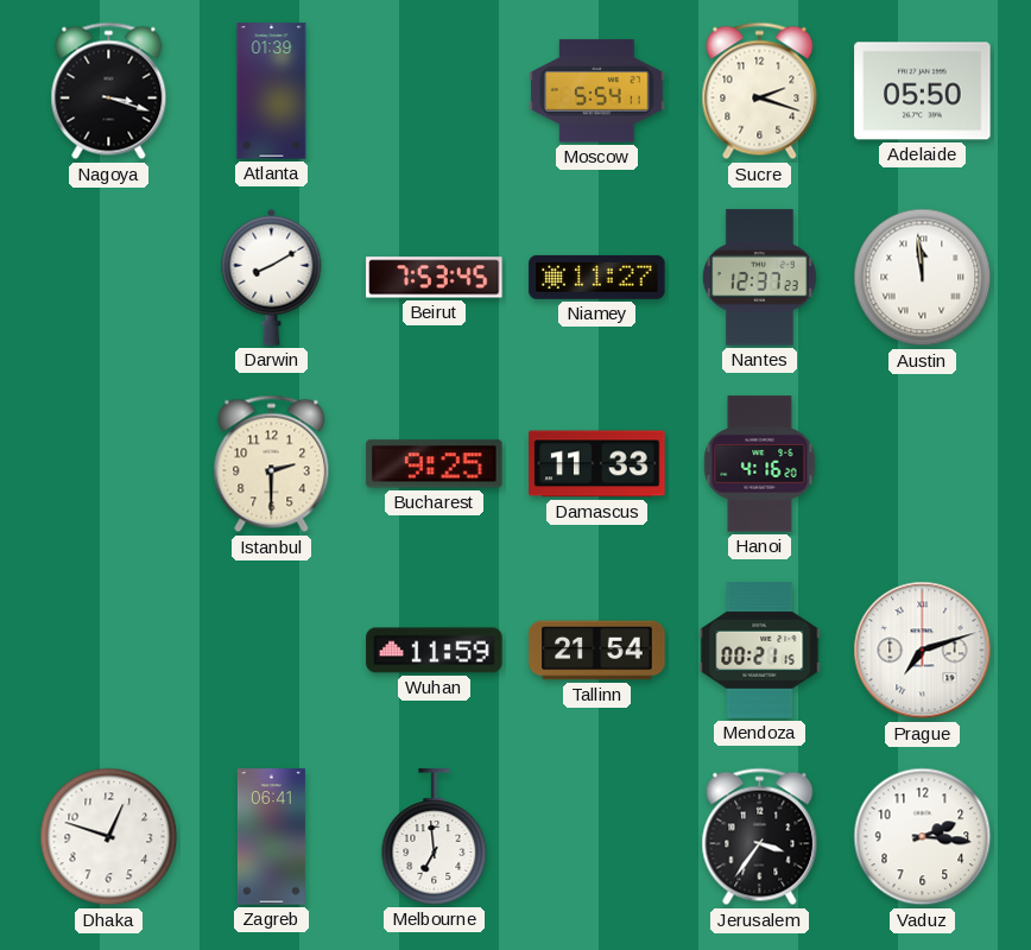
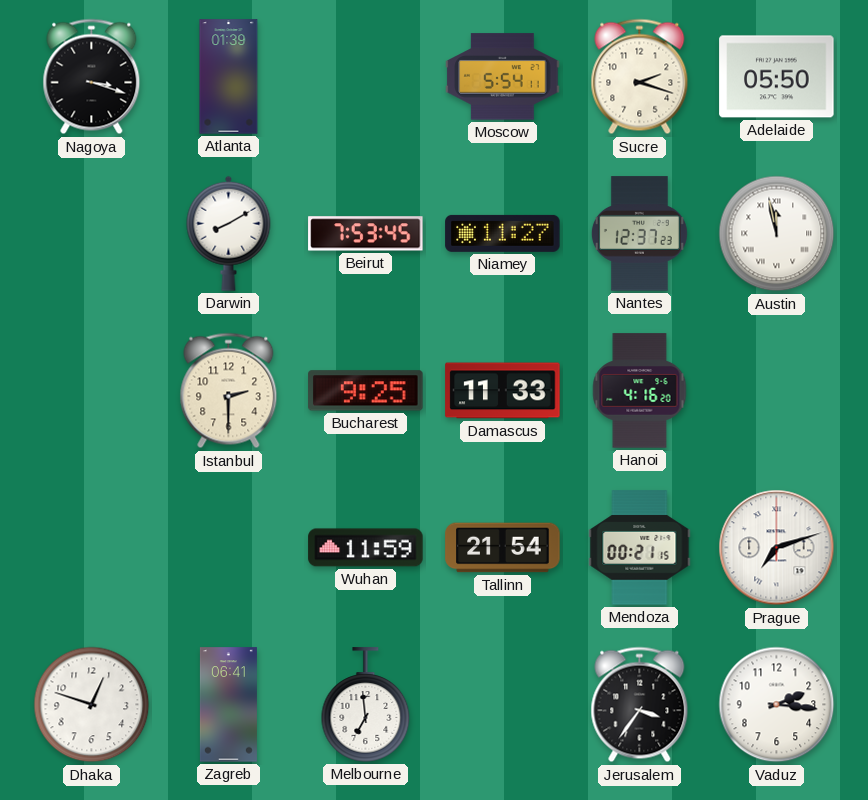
Austin: 11:59 -> 11:58
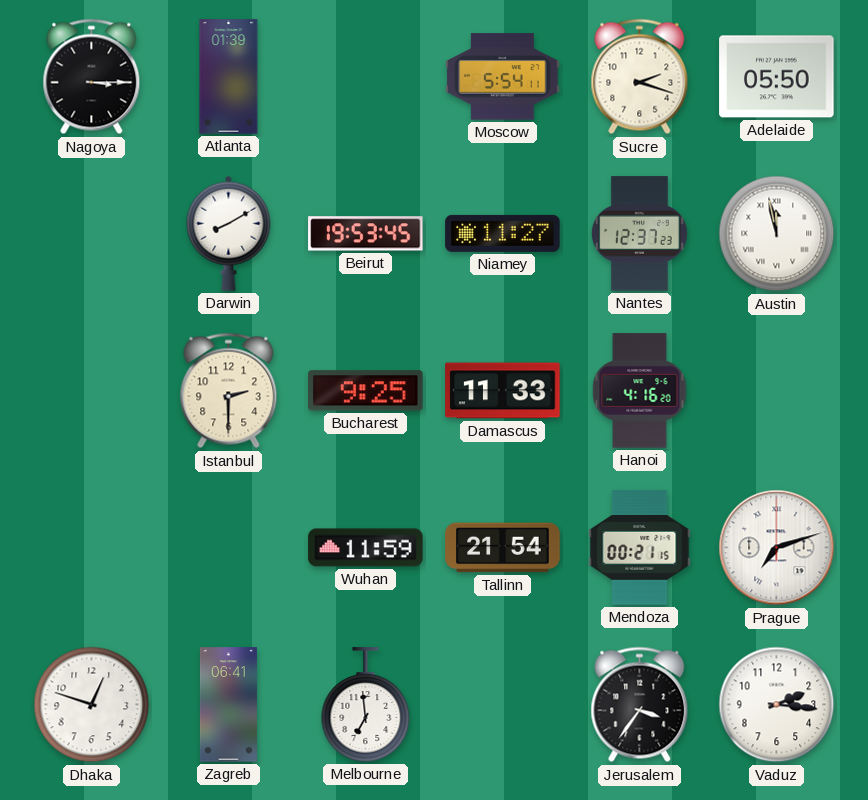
Nagoya: 3:18 -> 3:15
Beirut: 7:53 -> 19:53
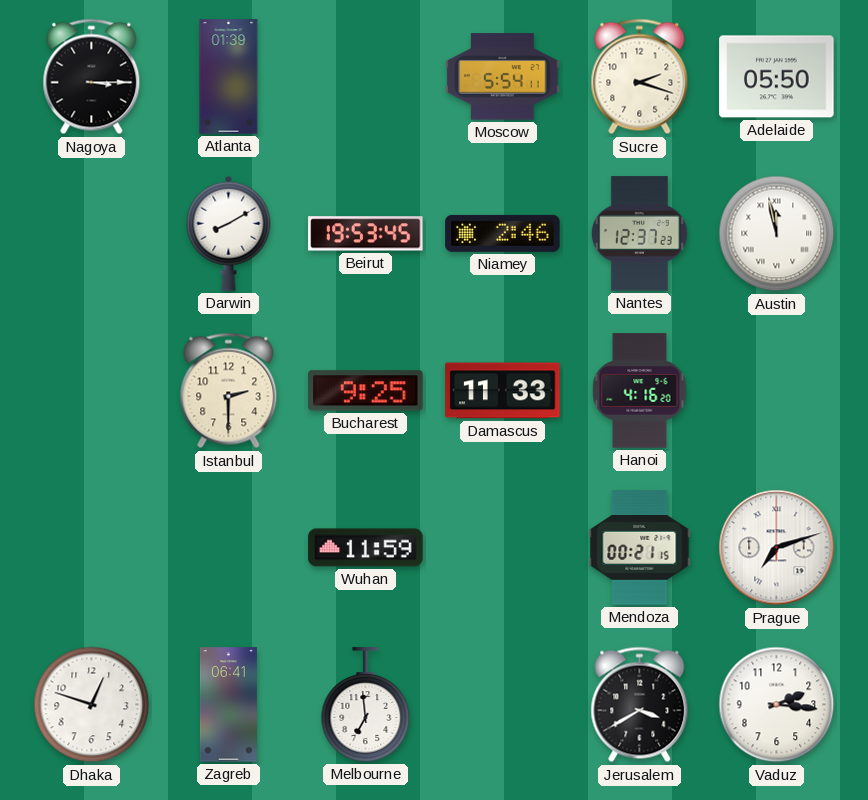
Niamey: 11:27 -> 2:46
Tallinn: 21:54 -> none
Jerusalem: 3:36 -> 3:40
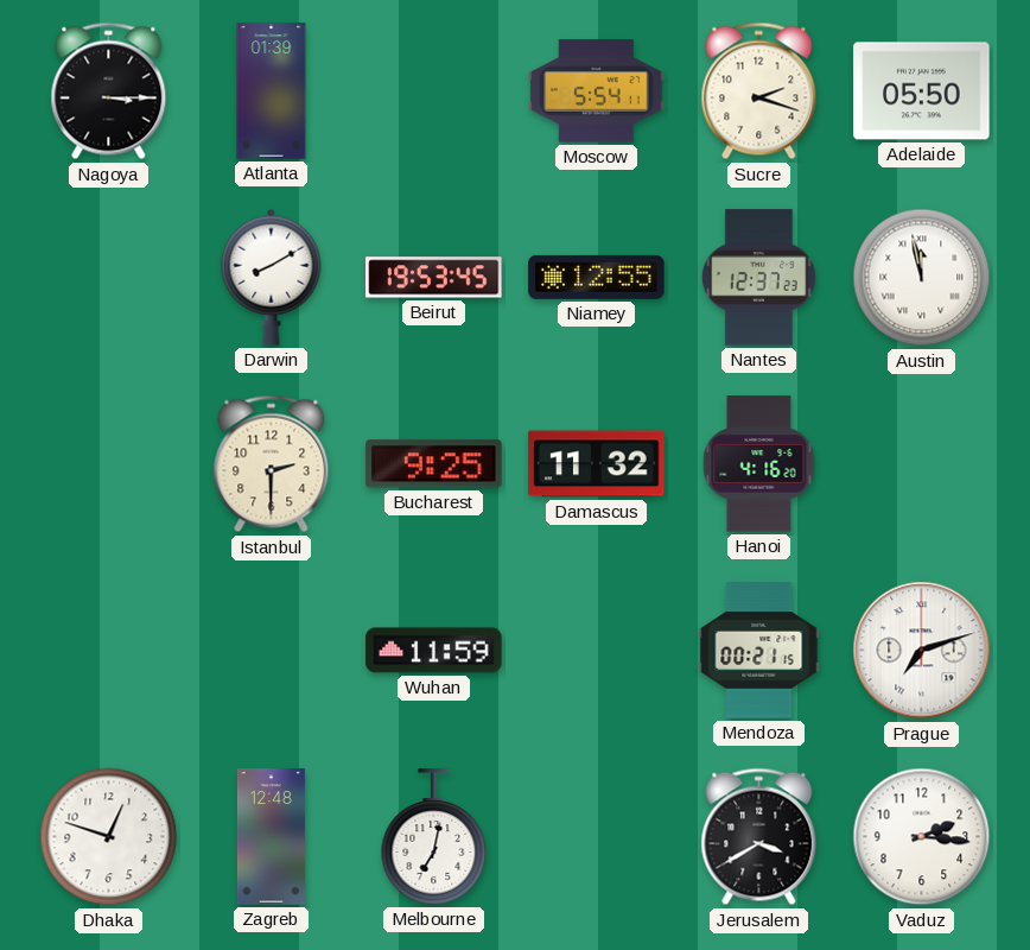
Niamey: 2:46 -> 12:55
Damascus: 11:33 -> 11:32
Zagreb: 06:41 -> 12:48
Melbourne: 6:59 -> 7:02
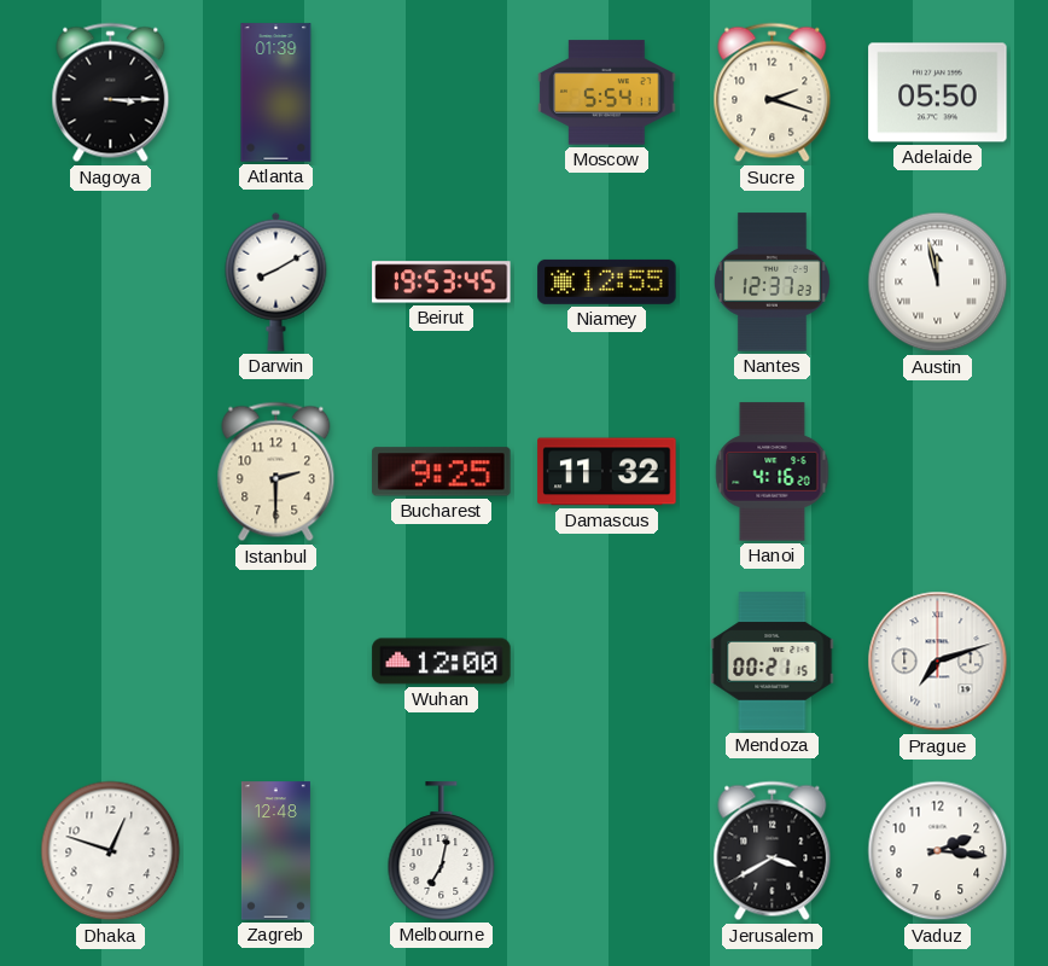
Wuhan: 11:59 -> 12:00
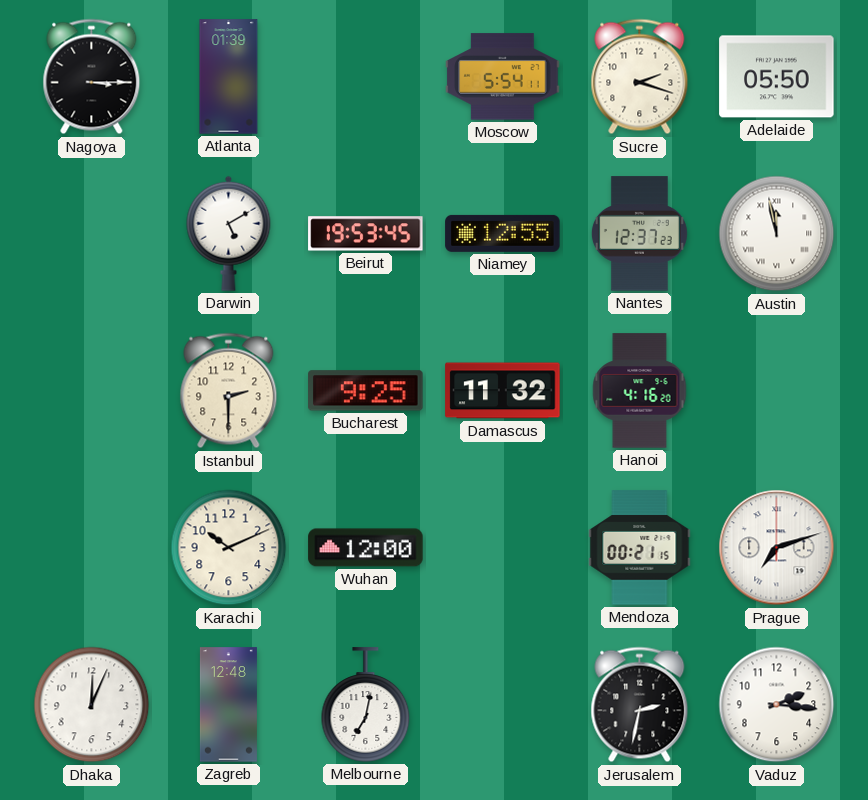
Darwin: 8:10 -> 5:10
Karachi: none -> 10:11
Dhaka: 12:48 -> 12:04
Jerusalem: 3:40 -> 2:32
